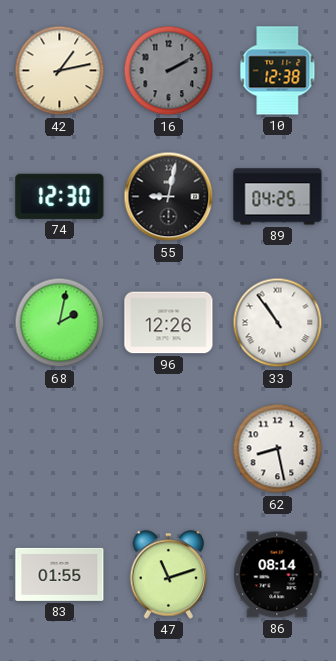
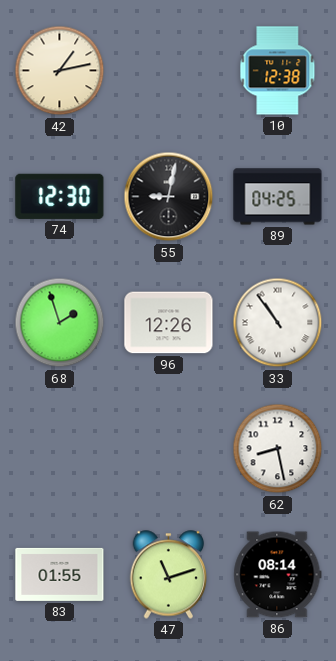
16: 2:10 -> none
68: 2:02 -> 1:57
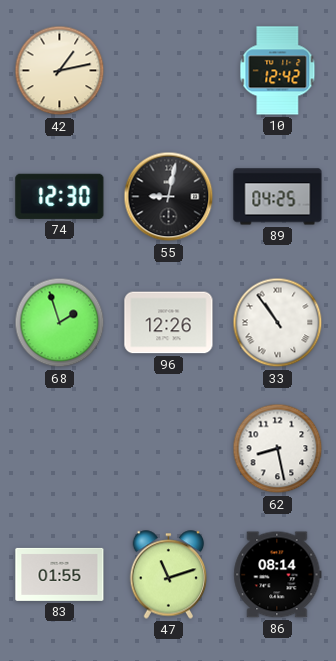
10: 12:38 -> 12:42
